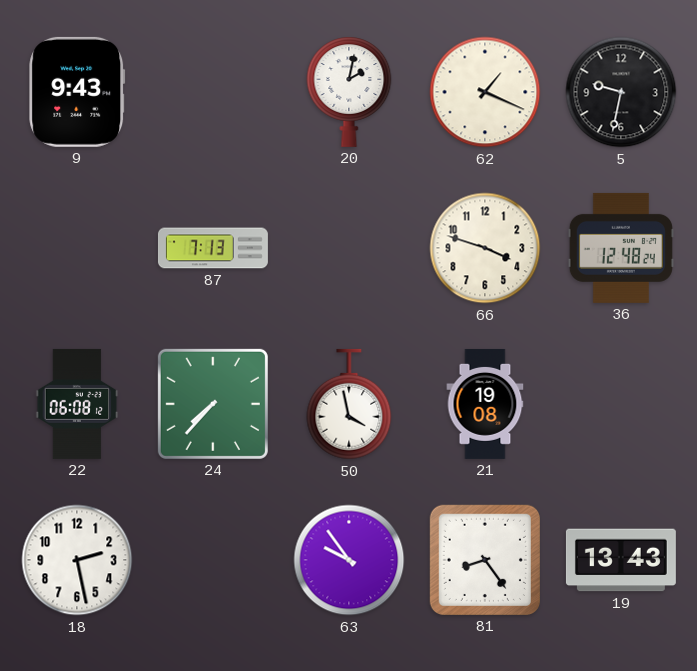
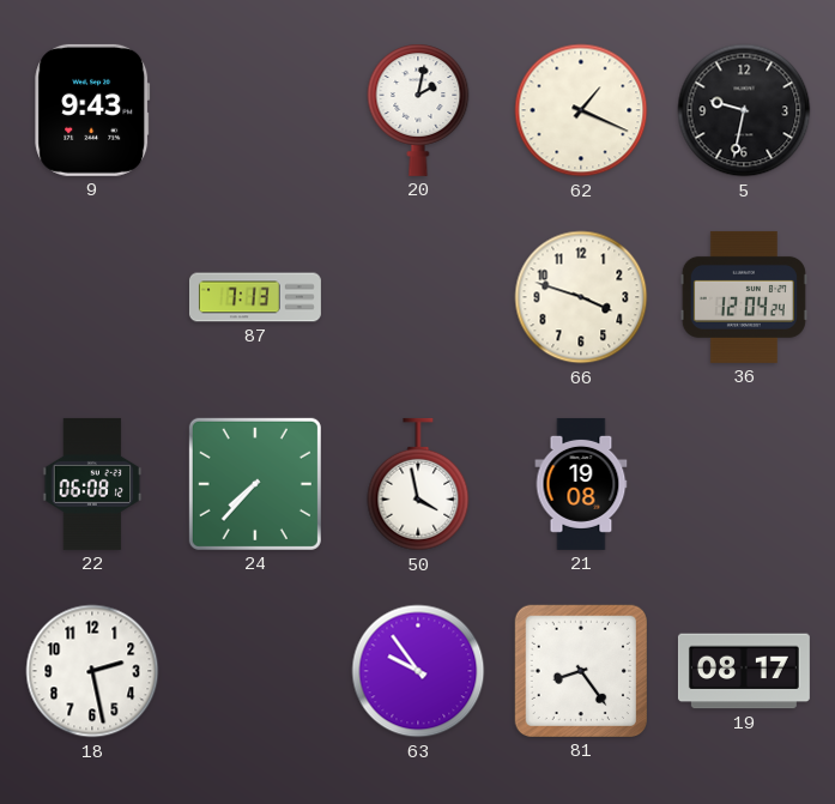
36: 12:48 -> 12:04
19: 13:43 -> 08:17
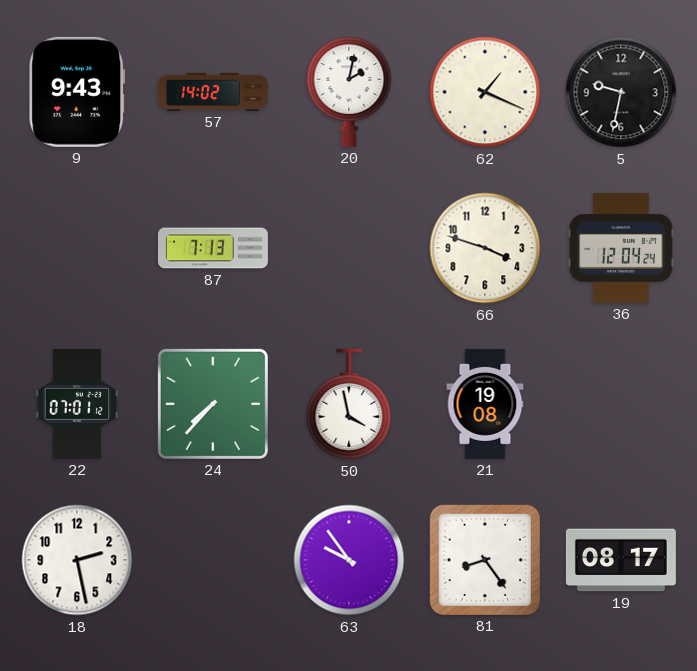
57: none -> 14:02
22: 06:08 -> 07:01
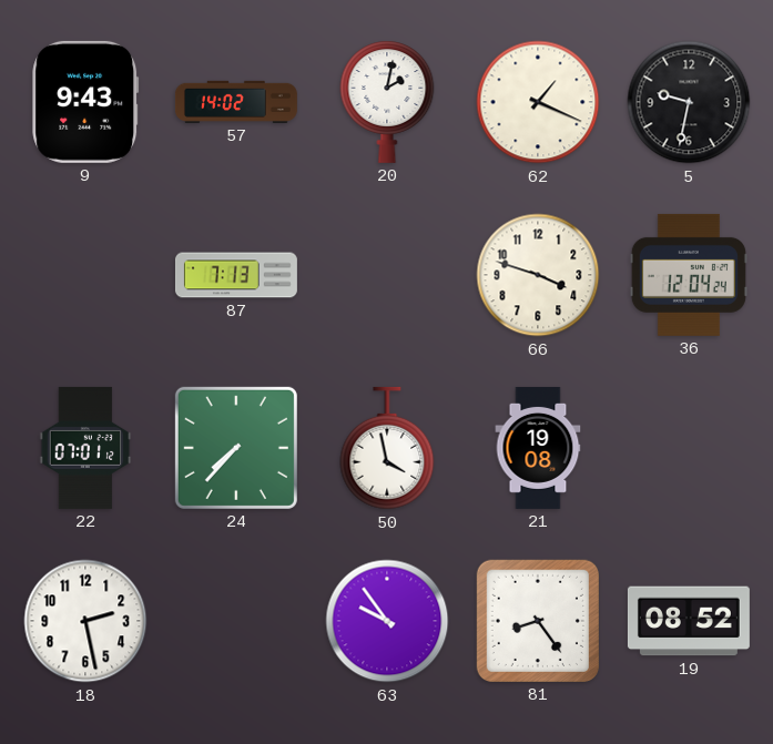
19: 08:17 -> 08:52
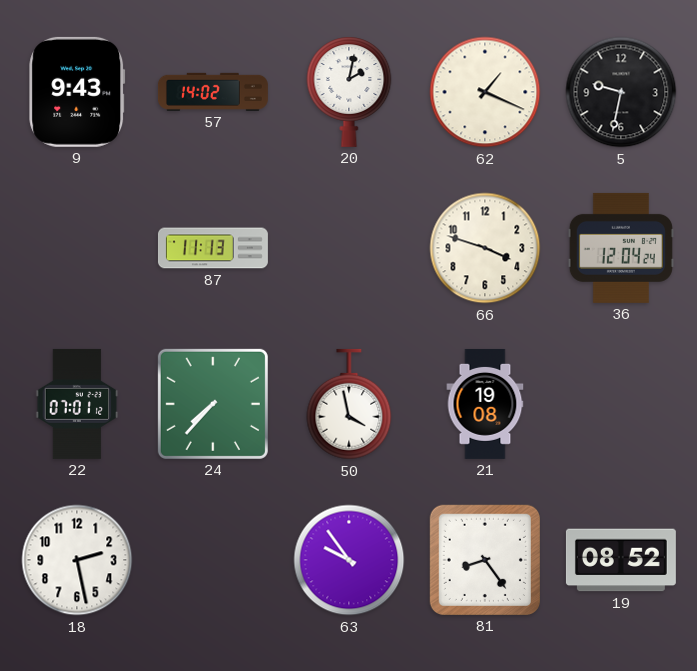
87: 7:13 -> 11:13
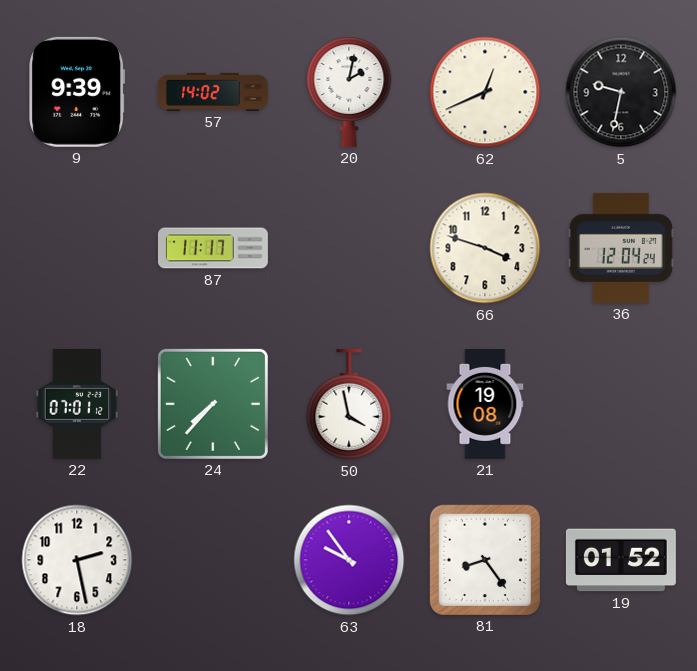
9: 9:43 -> 9:39
62: 1:19 -> 12:41
87: 11:13 -> 11:17
19: 08:52 -> 01:52
